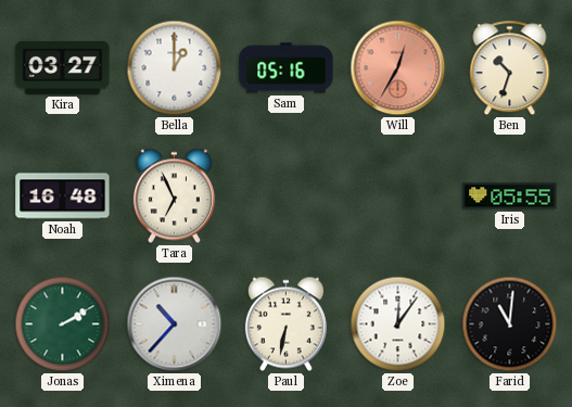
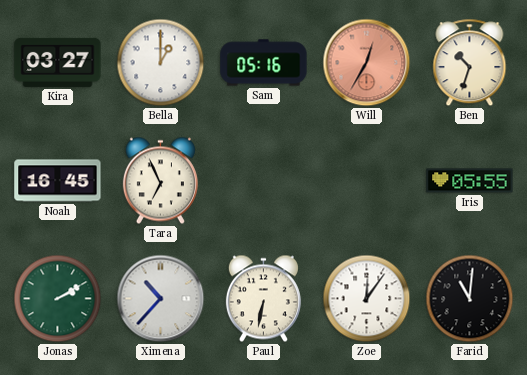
Noah: 16:48 -> 16:45
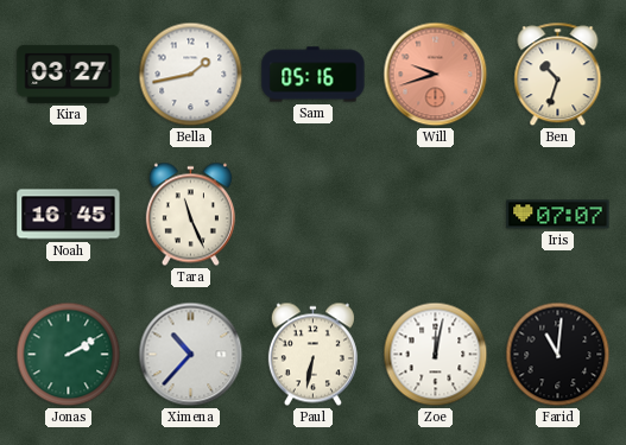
Bella: 1:00 -> 1:43
Will: 12:35 -> 9:42
Tara: 6:56 -> 11:26
Iris: 05:55 -> 07:07
Zoe: 12:06 -> 12:02
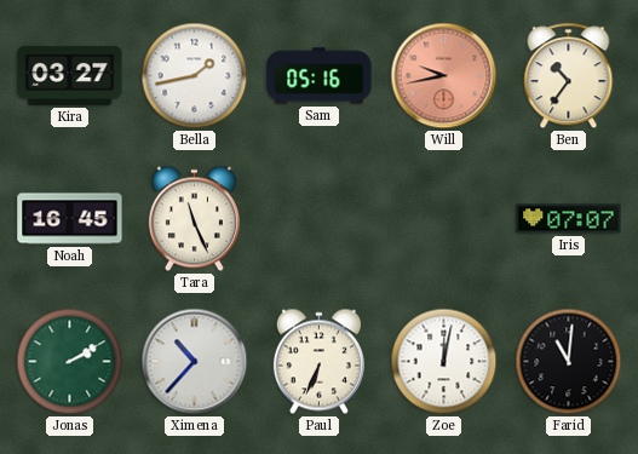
Will: 9:42 -> 9:43
Ben: 10:33 -> 10:36
Paul: 6:32 -> 6:34
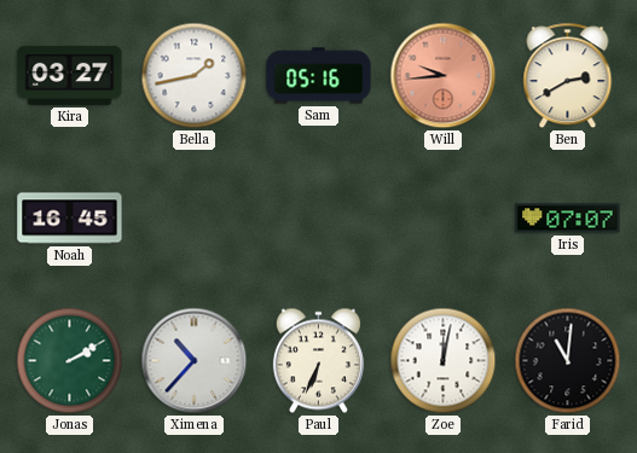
Will: 9:43 -> 9:44
Ben: 10:36 -> 2:40
Tara: 11:26 -> none
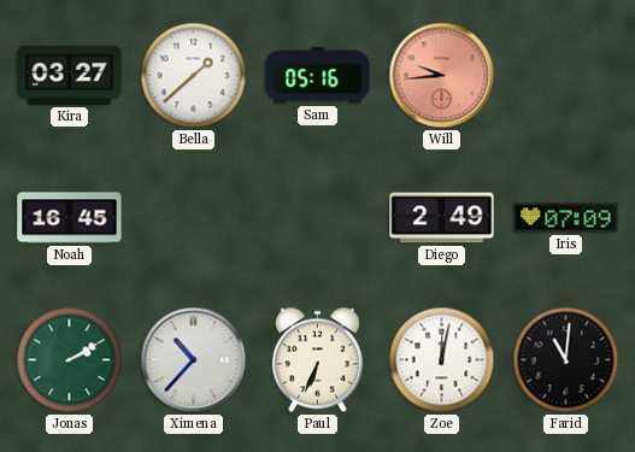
Bella: 1:43 -> 1:38
Ben: 2:40 -> none
Diego: none -> 2:49
Iris: 07:07 -> 07:09
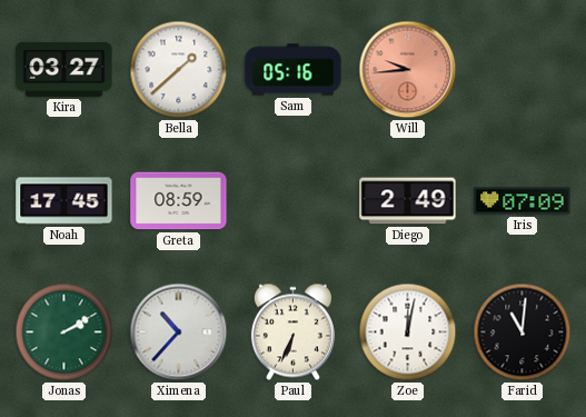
Noah: 16:45 -> 17:45
Greta: none -> 08:59
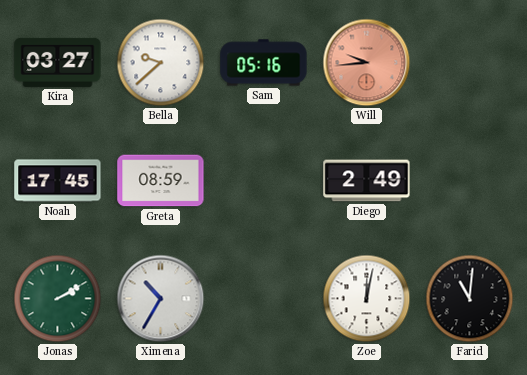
Bella: 1:38 -> 9:38
Iris: 07:09 -> none
Ximena: 10:37 -> 10:35
Paul: 6:34 -> none
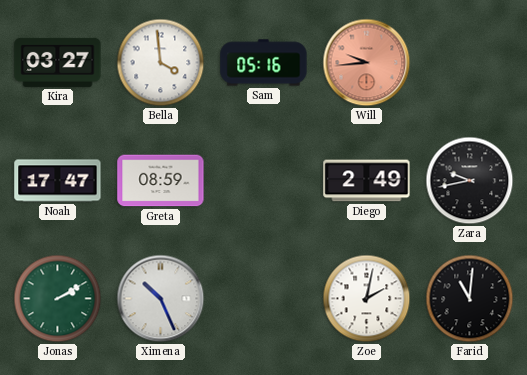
Bella: 9:38 -> 3:59
Noah: 17:45 -> 17:47
Zara: none -> 9:43
Ximena: 10:35 -> 10:26
Zoe: 12:02 -> 2:02
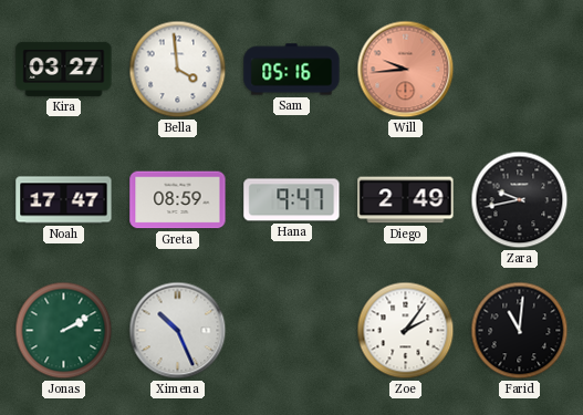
Hana: none -> 9:47
Zoe: 2:02 -> 2:06
